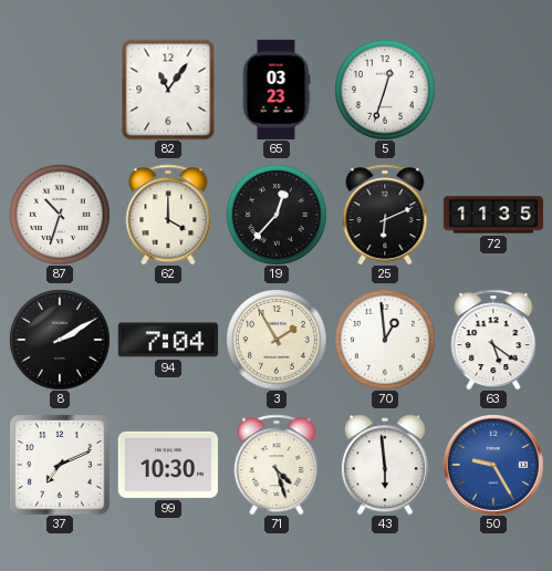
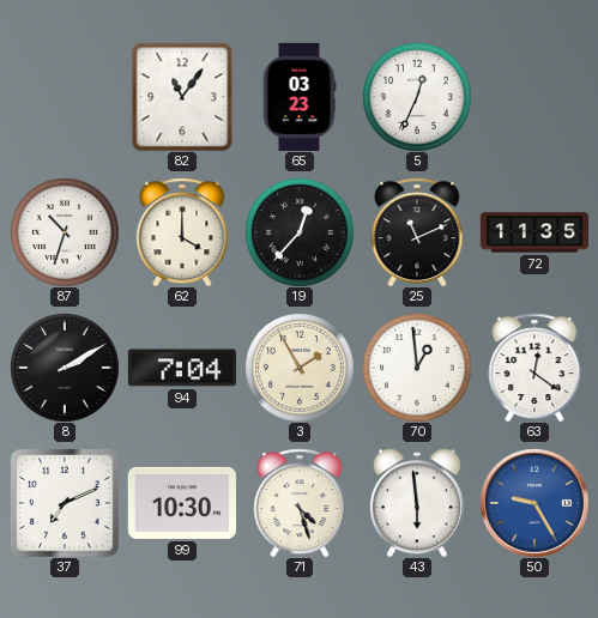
5: 12:33 -> 12:34
25: 6:11 -> 11:11
63: 5:21 -> 12:21
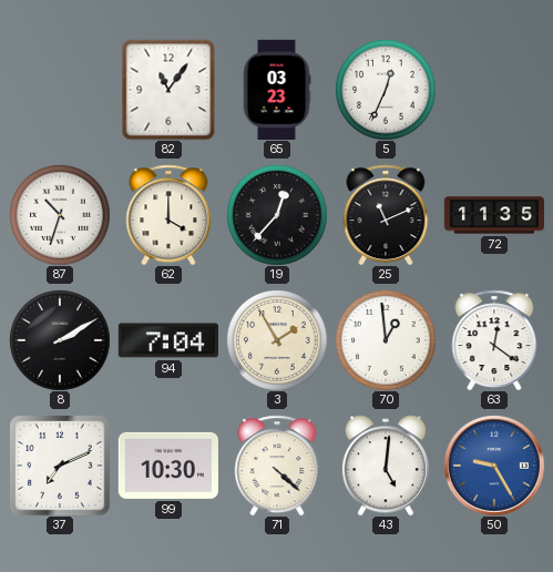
71: 4:27 -> 4:22
43: 5:59 -> 5:01
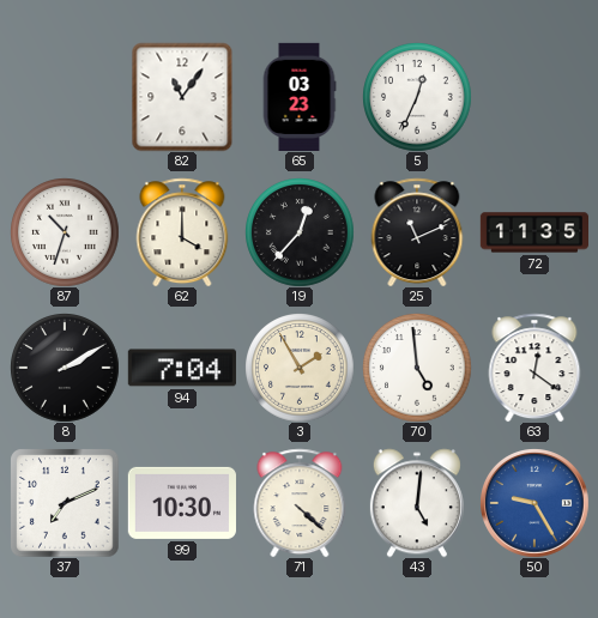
70: 12:59 -> 4:59
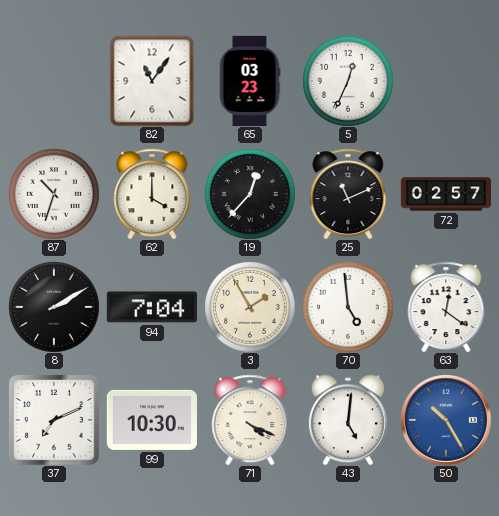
72: 11:35 -> 02:57
71: 4:22 -> 4:19
50: 9:25 -> 10:25
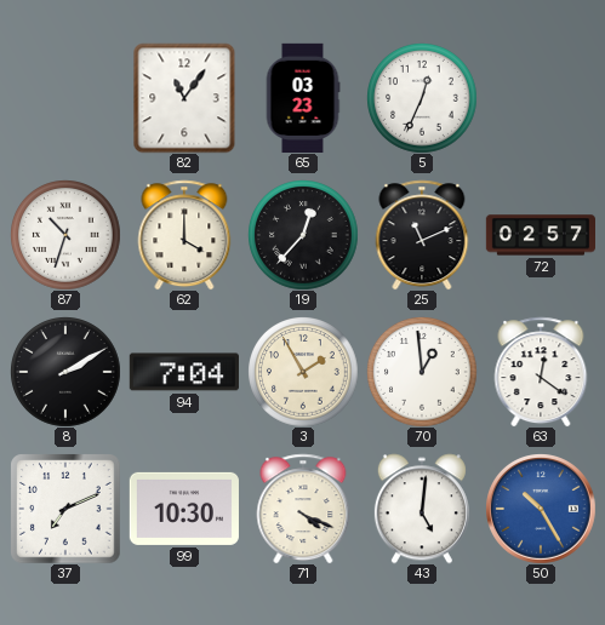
70: 4:59 -> 12:59
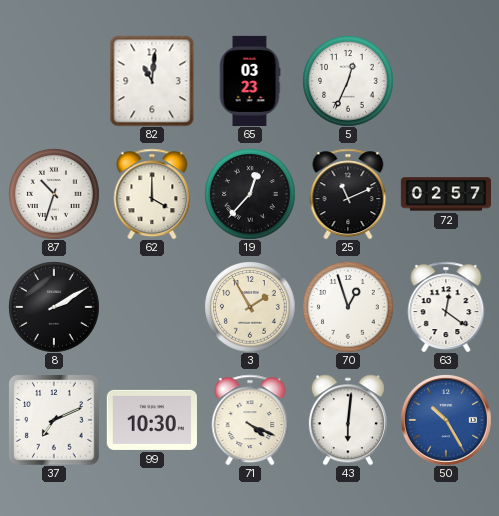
82: 11:06 -> 11:01
94: 7:04 -> none
70: 12:59 -> 12:57
43: 5:01 -> 6:01
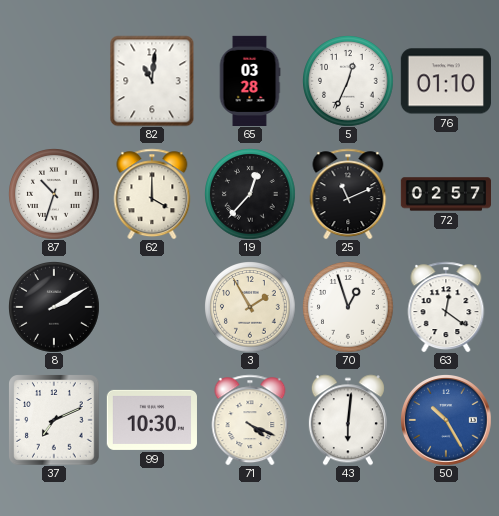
65: 03:23 -> 03:28
76: none -> 01:10
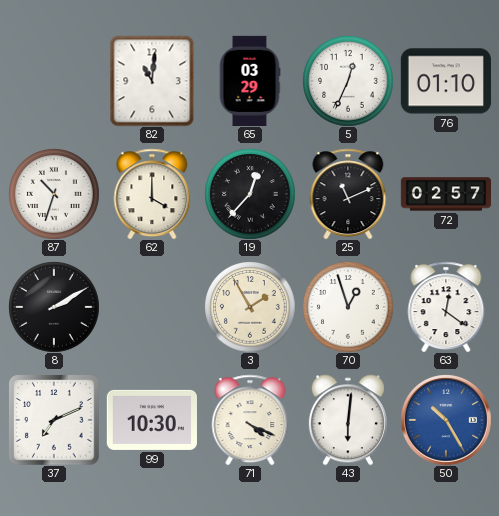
65: 03:28 -> 03:29
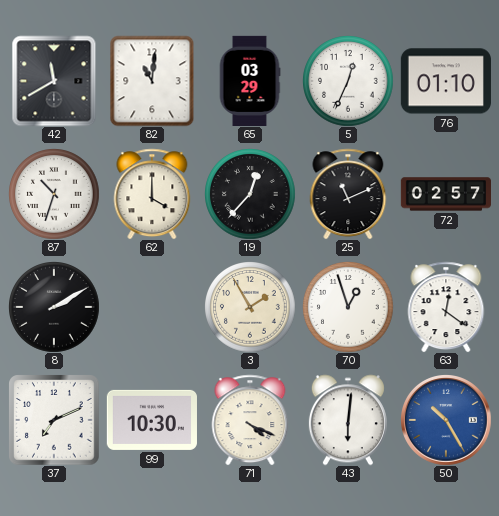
42: none -> 11:40
